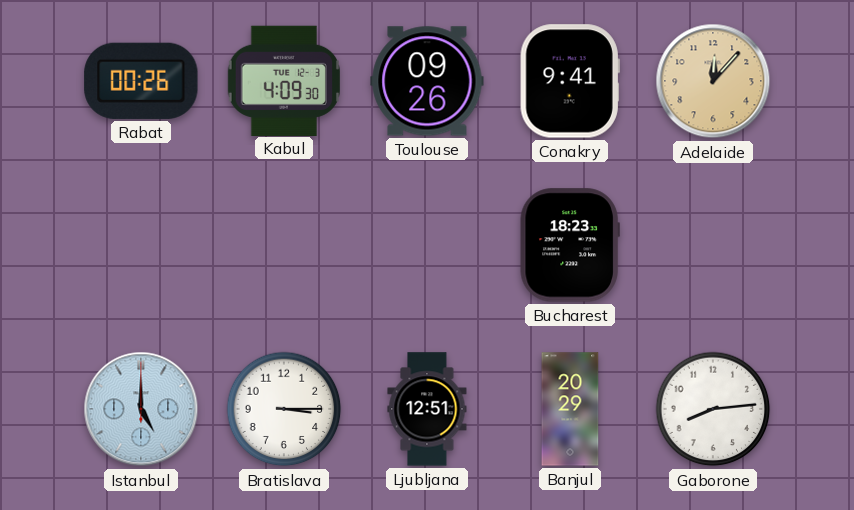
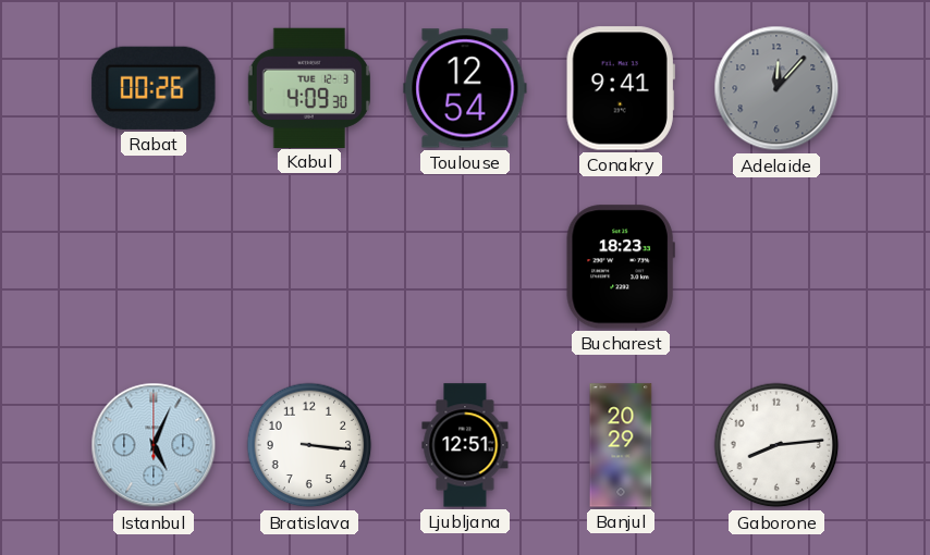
Toulouse: 09:26 -> 12:54
Adelaide dial: champagne -> grey
Istanbul: 5:00 -> 5:04
Bratislava: 3:15 -> 3:16
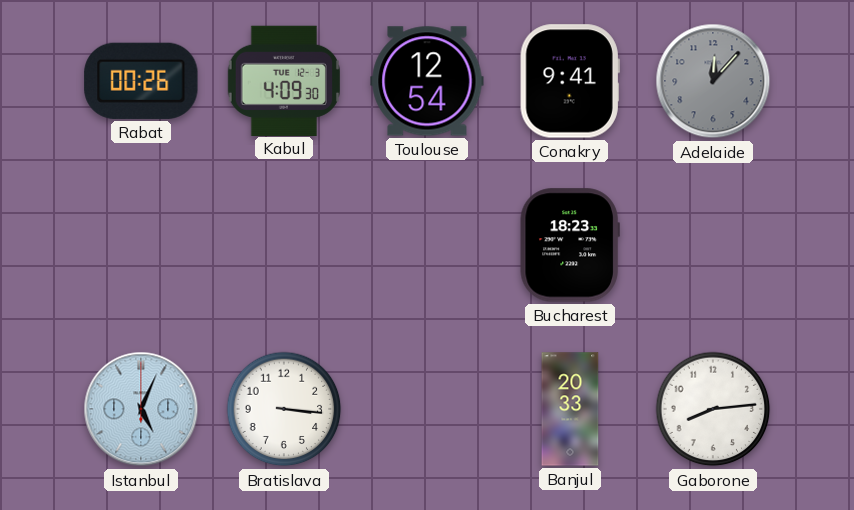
Ljubljana: 12:51 -> none
Banjul: 20:29 -> 20:33
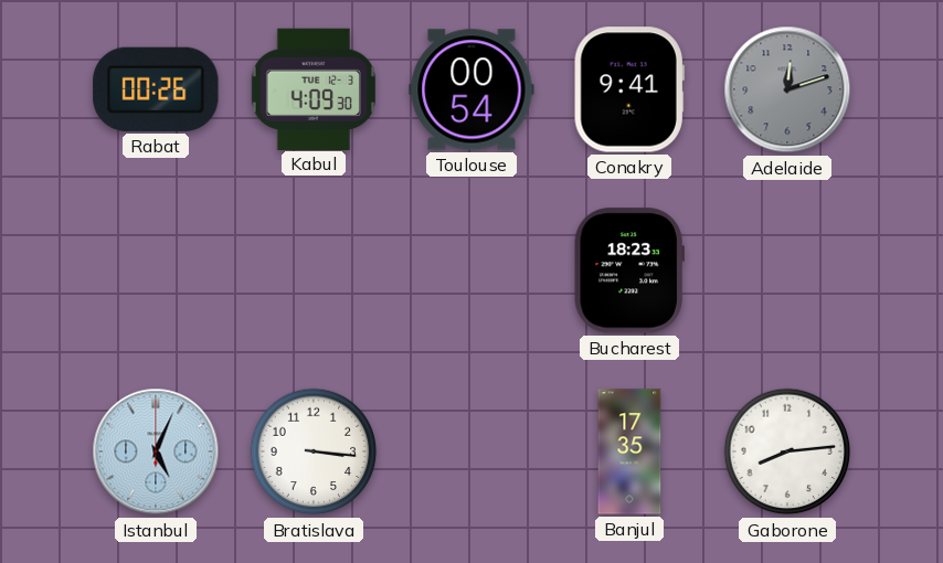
Toulouse: 12:54 -> 00:54
Adelaide: 12:07 -> 12:12
Banjul: 20:33 -> 17:35
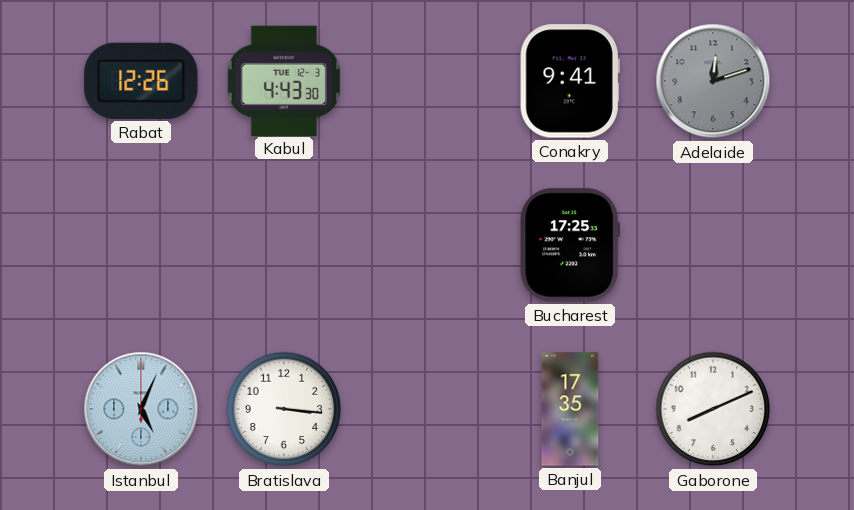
Rabat: 00:26 -> 12:26
Kabul: 4:09 -> 4:43
Toulouse: 00:54 -> none
Bucharest: 18:23 -> 17:25
Gaborone: 8:14 -> 8:11
